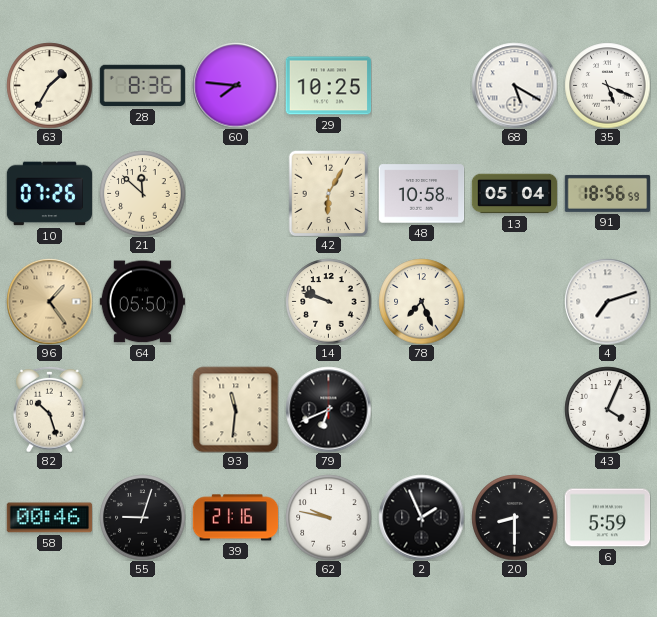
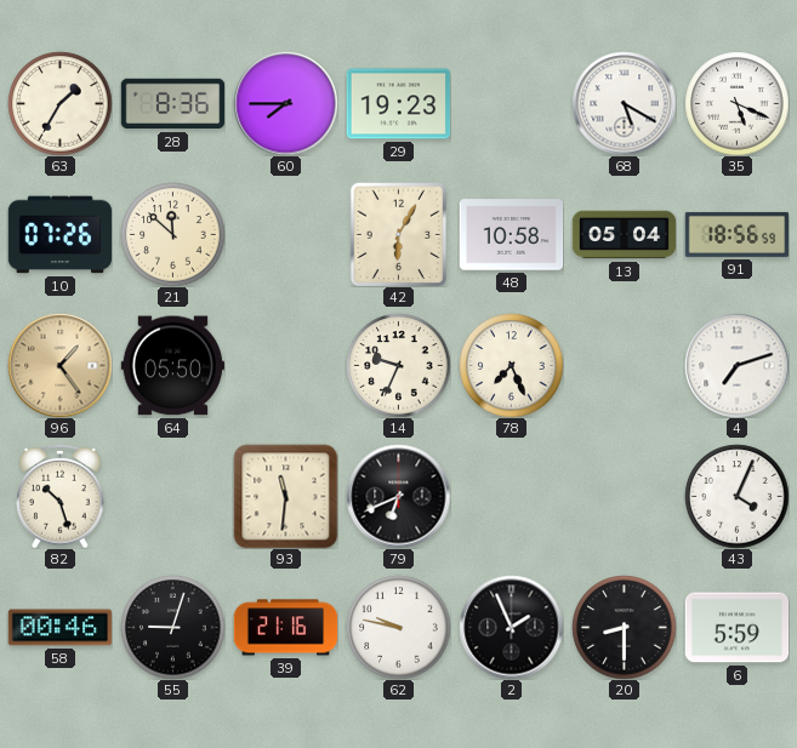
60: 7:46 -> 7:45
29: 10:25 -> 19:23
14: 9:48 -> 9:34
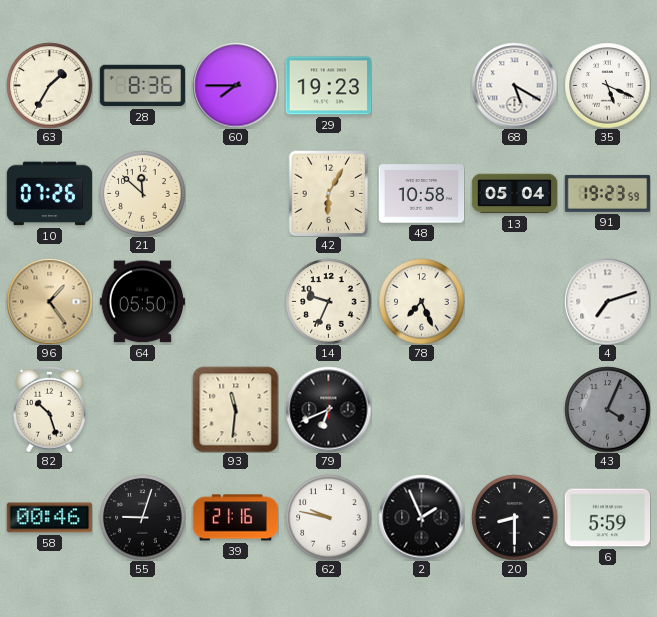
91: 18:56 -> 19:23
43 dial: white -> grey
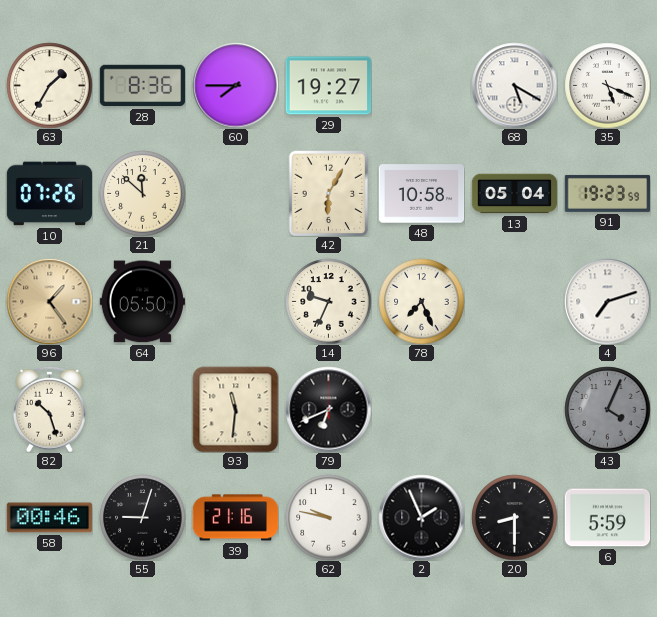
29: 19:23 -> 19:27
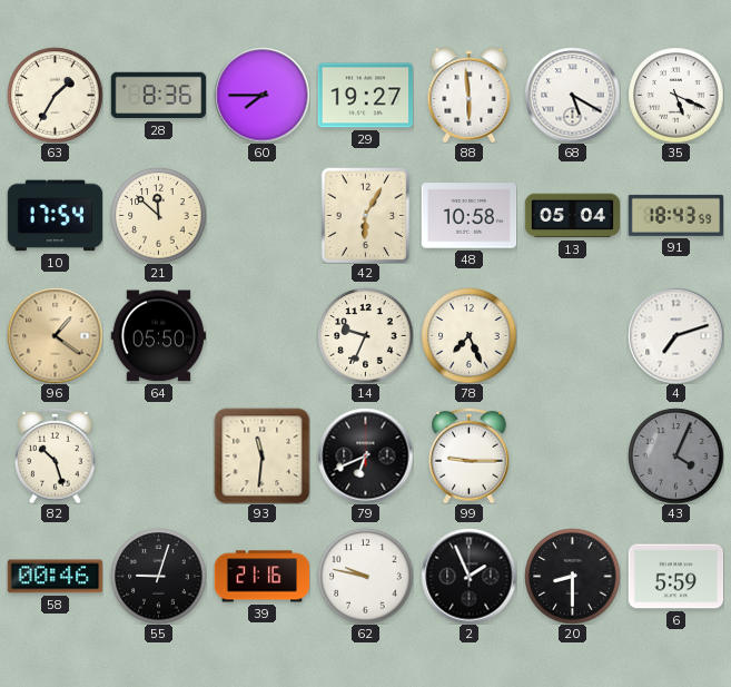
88: none -> 5:59
10: 07:26 -> 17:54
91: 19:23 -> 18:43
96: 1:24 -> 1:21
99: none -> 9:15
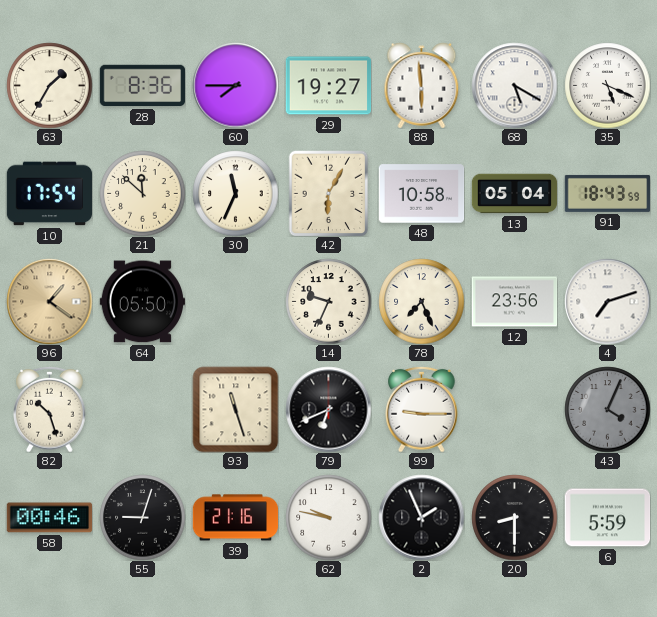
30: none -> 11:34
12: none -> 23:56
93: 11:31 -> 11:27
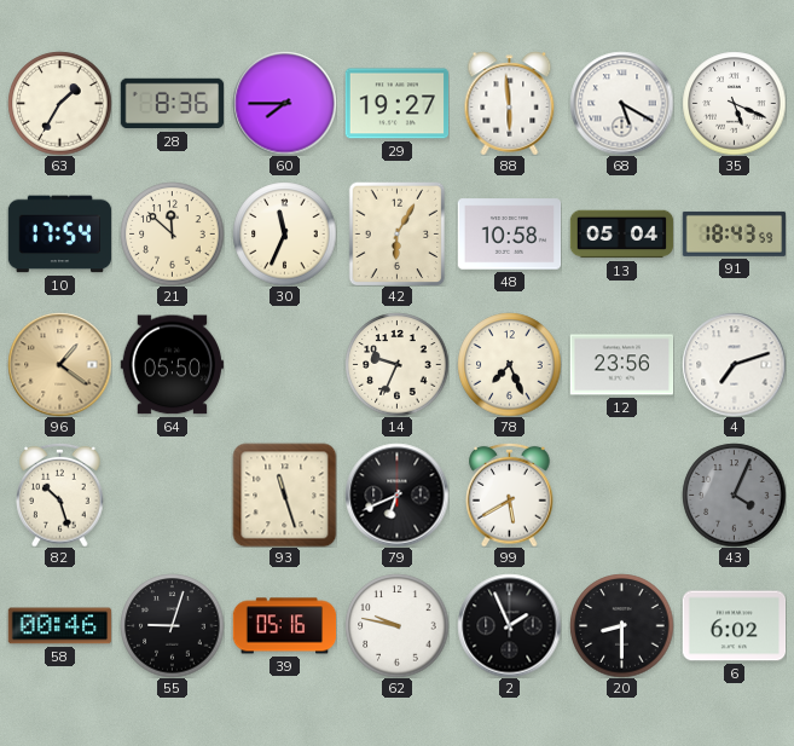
99: 9:15 -> 5:40
39: 21:16 -> 05:16
6: 5:59 -> 6:02
